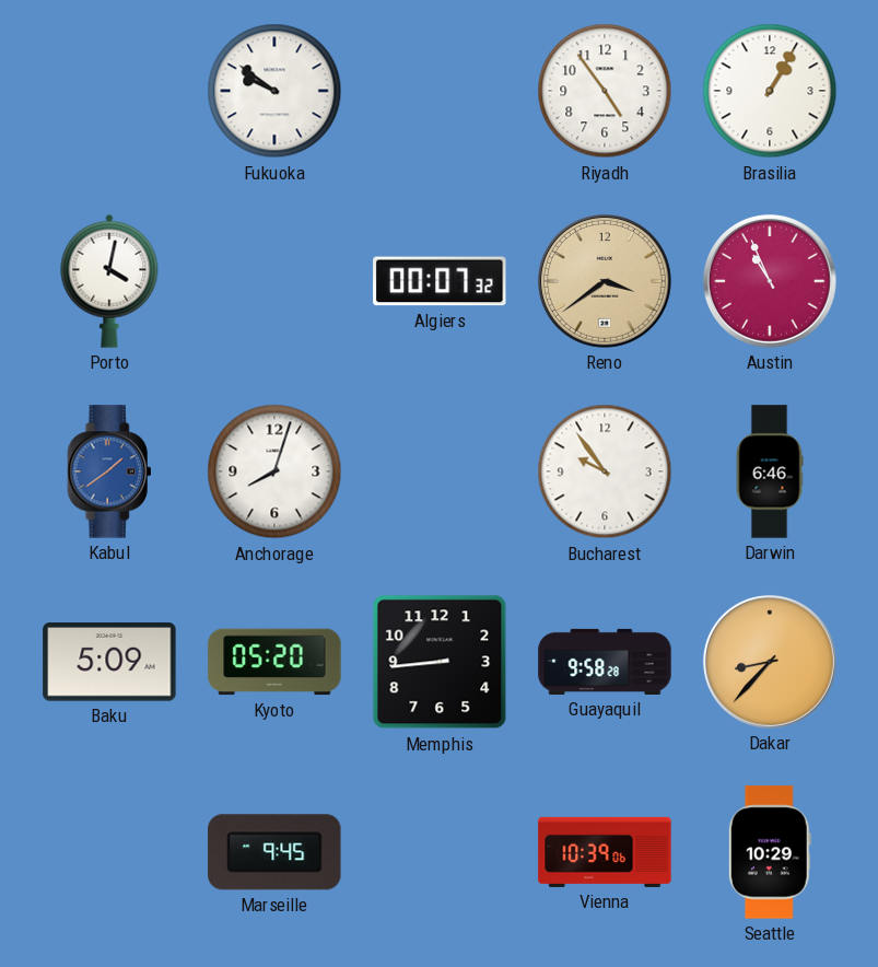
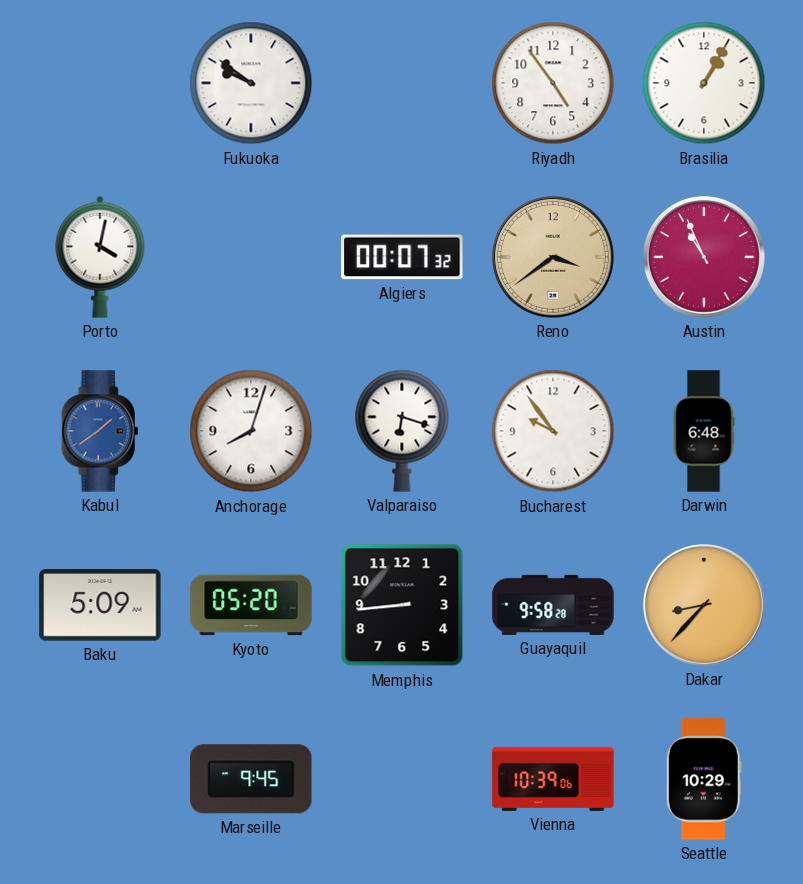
Valparaiso: none -> 6:18
Darwin: 6:46 -> 6:48
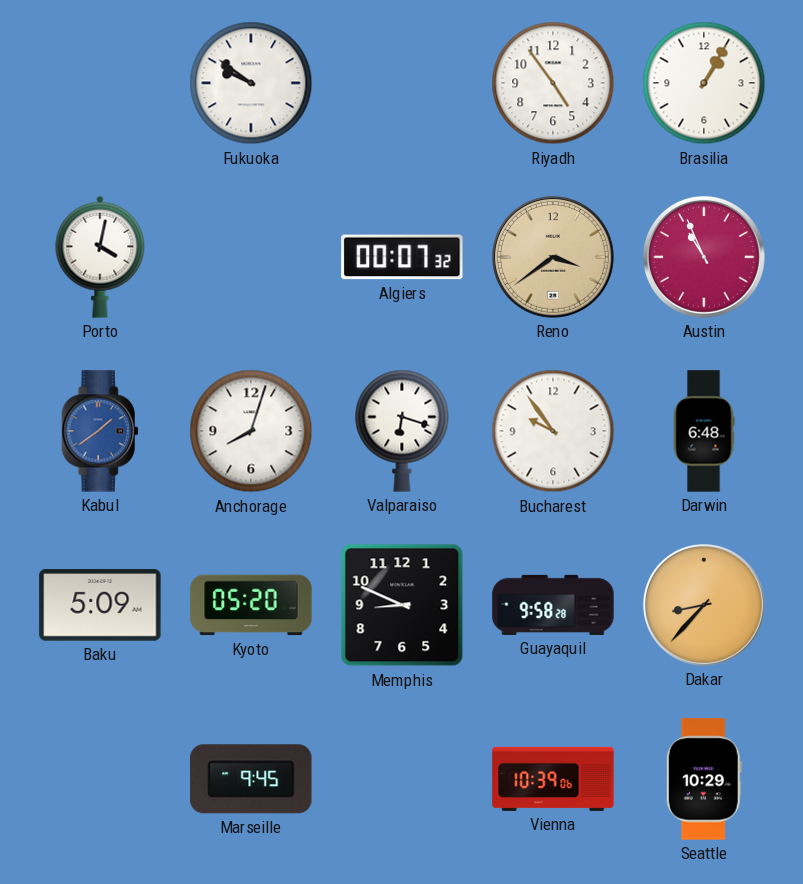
Memphis: 8:44 -> 8:49
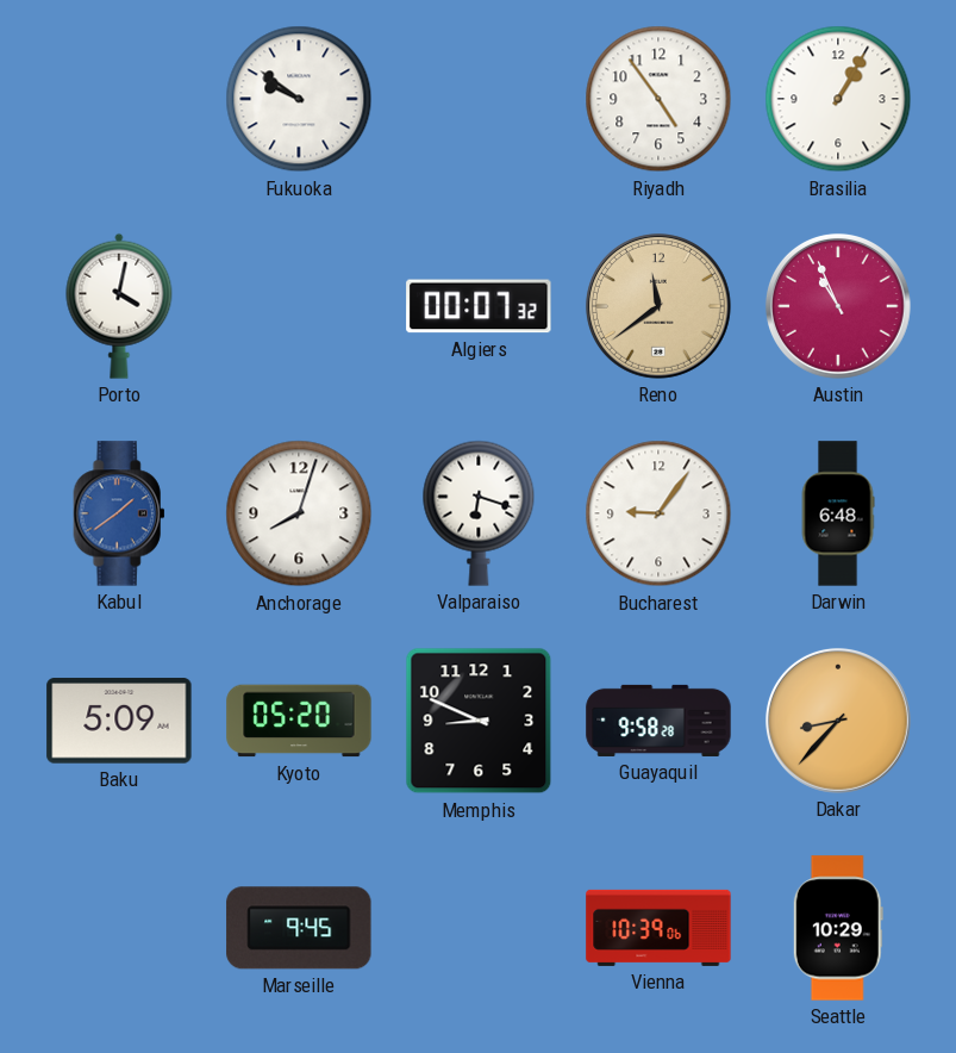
Reno: 3:39 -> 11:39
Bucharest: 9:54 -> 9:06
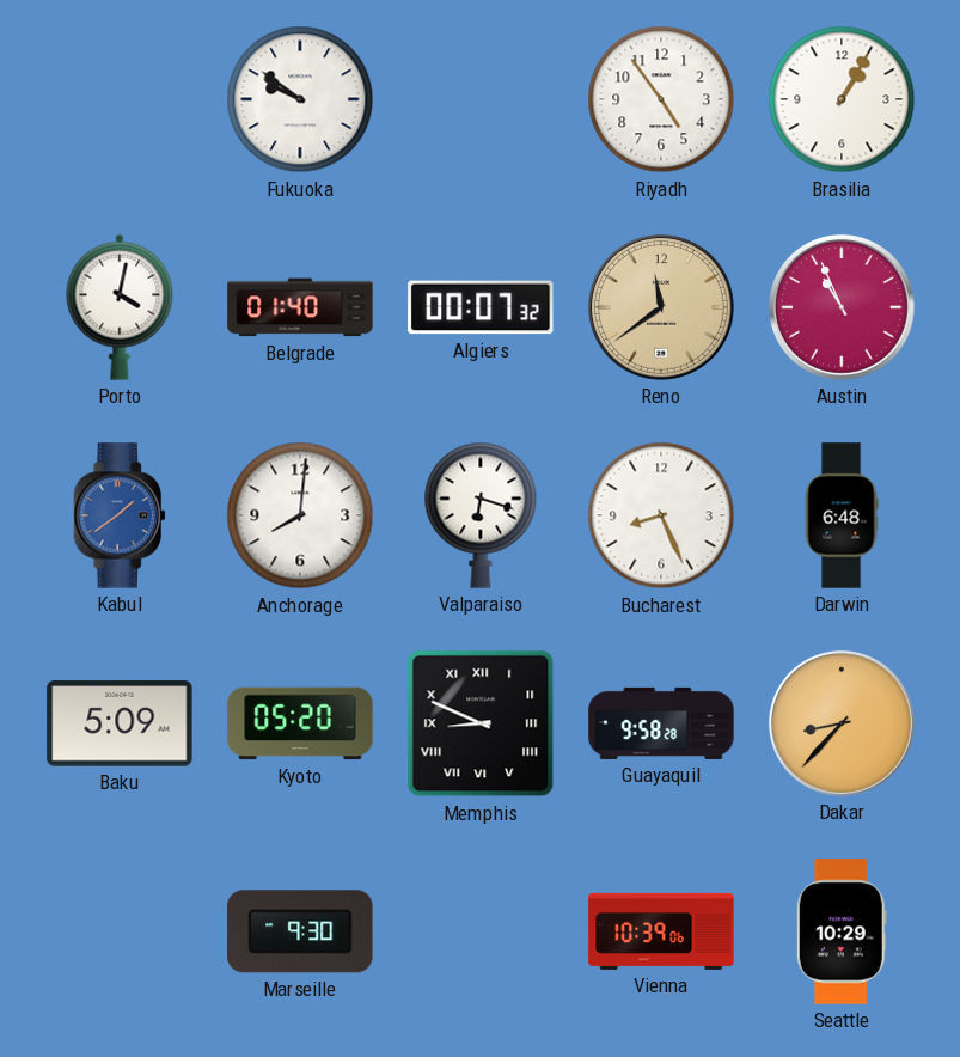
Belgrade: none -> 01:40
Anchorage: 8:03 -> 8:01
Bucharest: 9:06 -> 8:26
Memphis numerals: Arabic -> Roman
Marseille: 9:45 -> 9:30
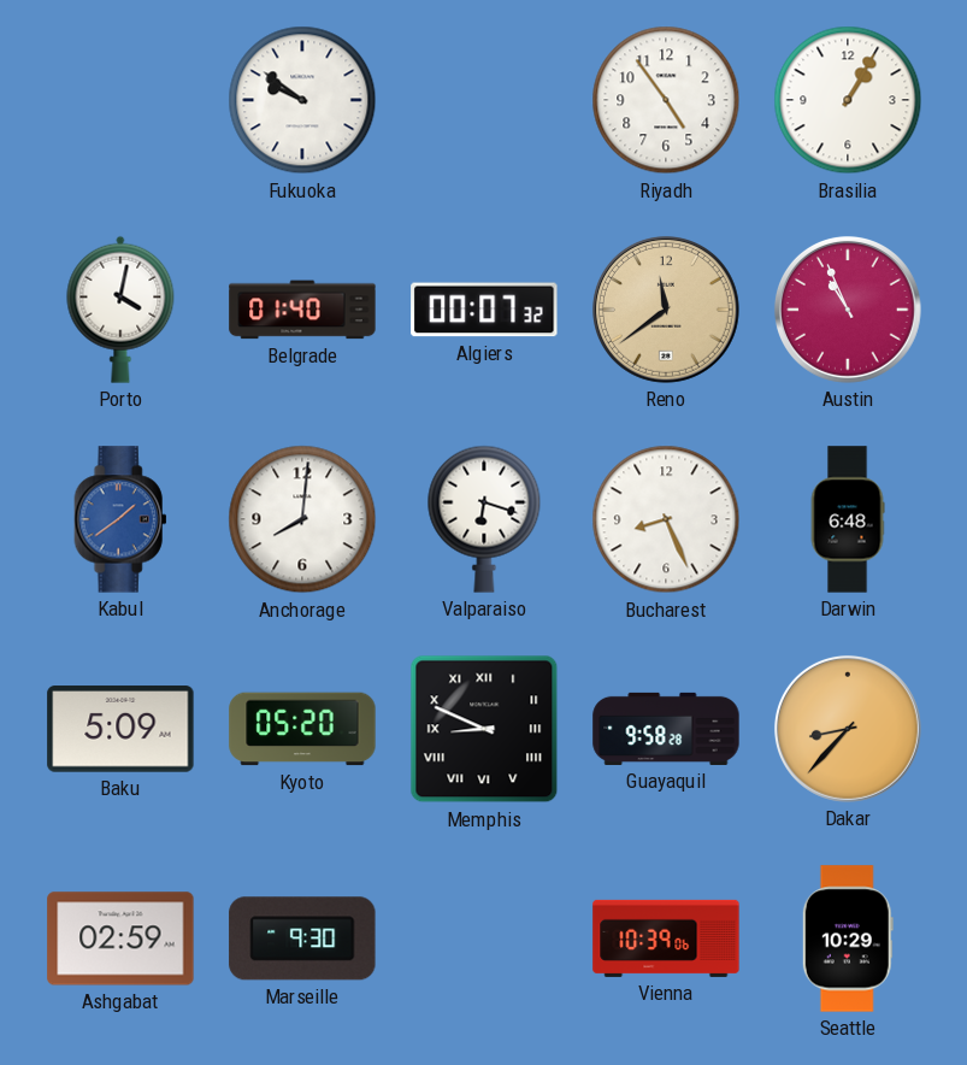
Ashgabat: none -> 02:59
